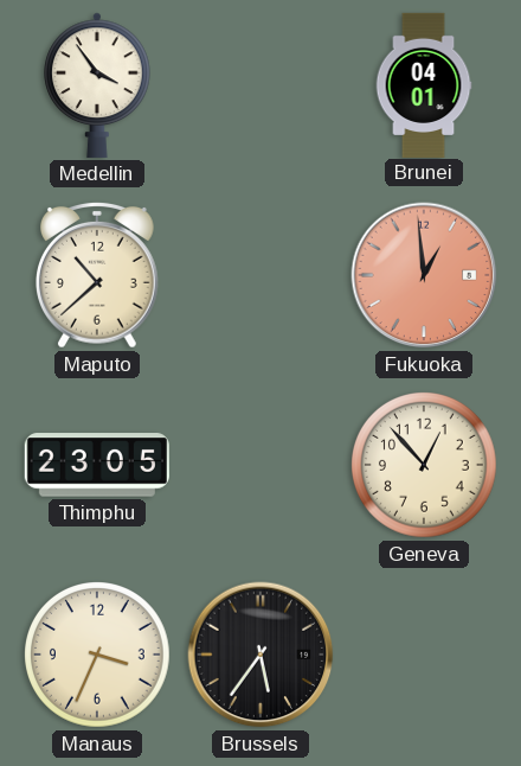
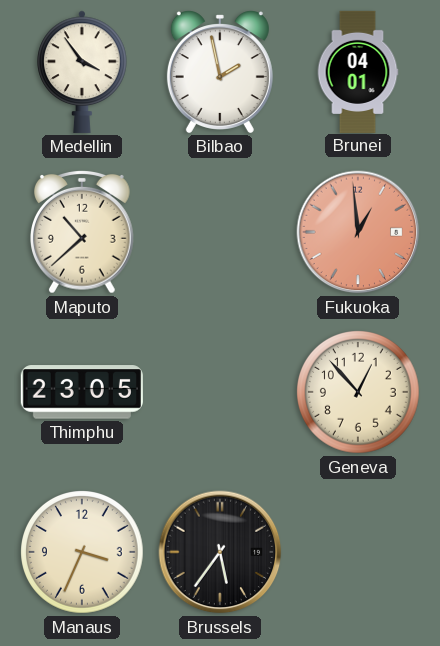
Bilbao: none -> 1:58
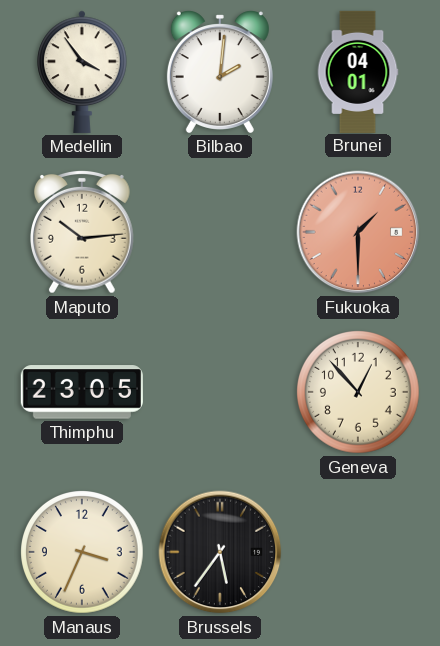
Bilbao: 1:58 -> 2:01
Maputo: 10:38 -> 10:14
Fukuoka: 12:59 -> 1:30
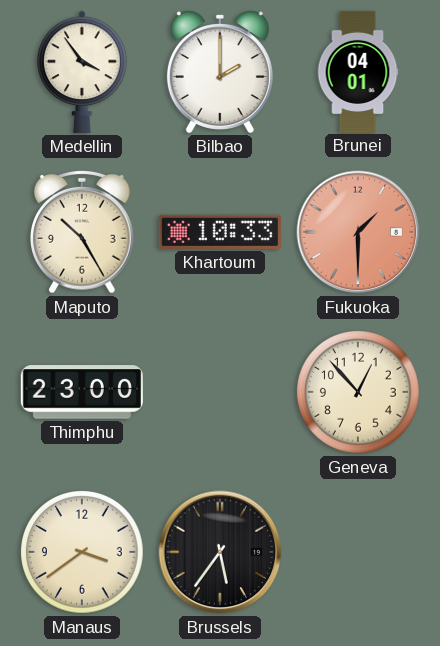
Bilbao: 2:01 -> 2:00
Maputo: 10:14 -> 10:25
Khartoum: none -> 10:33
Thimphu: 23:05 -> 23:00
Manaus: 3:34 -> 3:39
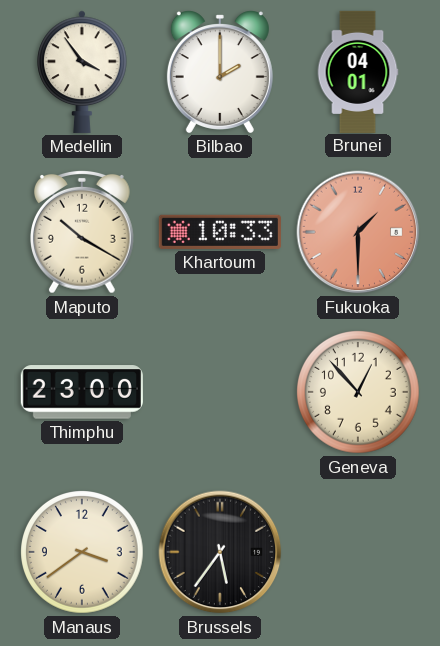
Maputo: 10:25 -> 10:20
